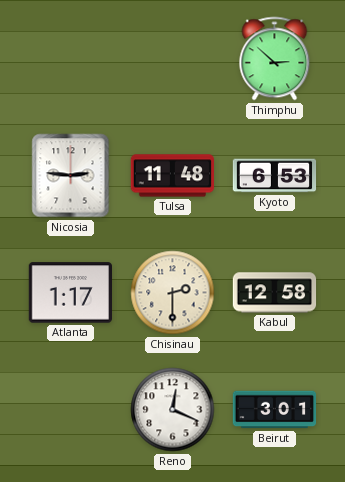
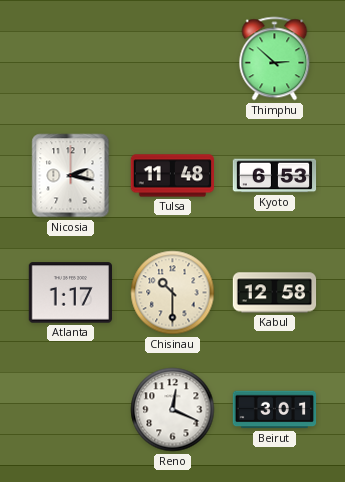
Nicosia: 2:46 -> 2:17
Chisinau: 2:30 -> 10:30
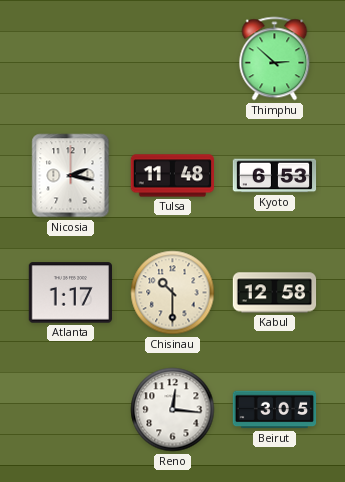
Reno: 12:19 -> 12:16
Beirut: 3:01 -> 3:05
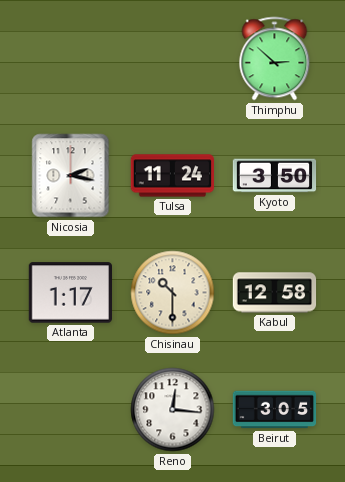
Tulsa: 11:48 -> 11:24
Kyoto: 6:53 -> 3:50
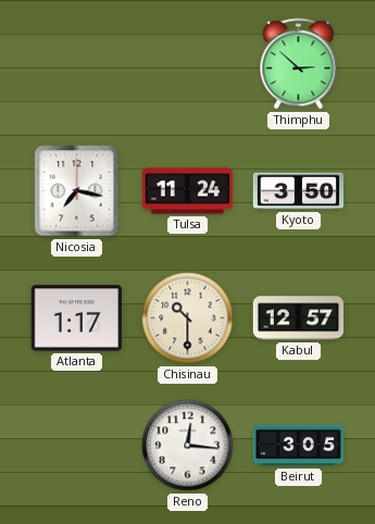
Nicosia: 2:17 -> 7:17
Kabul: 12:58 -> 12:57
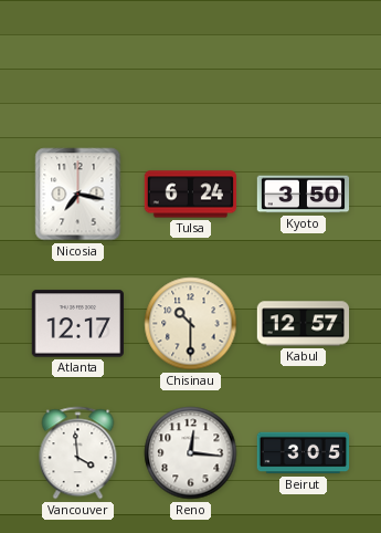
Thimphu: 2:52 -> none
Tulsa: 11:24 -> 6:24
Atlanta: 1:17 -> 12:17
Vancouver: none -> 3:59
